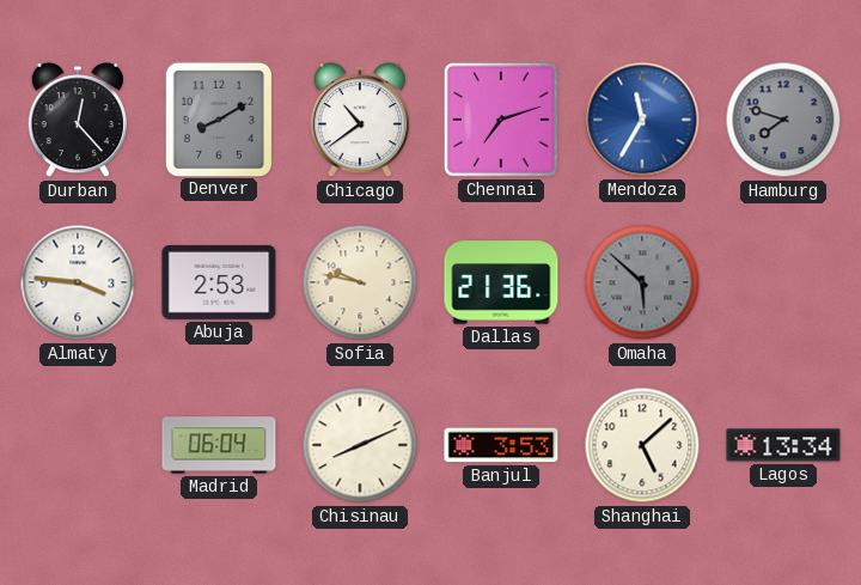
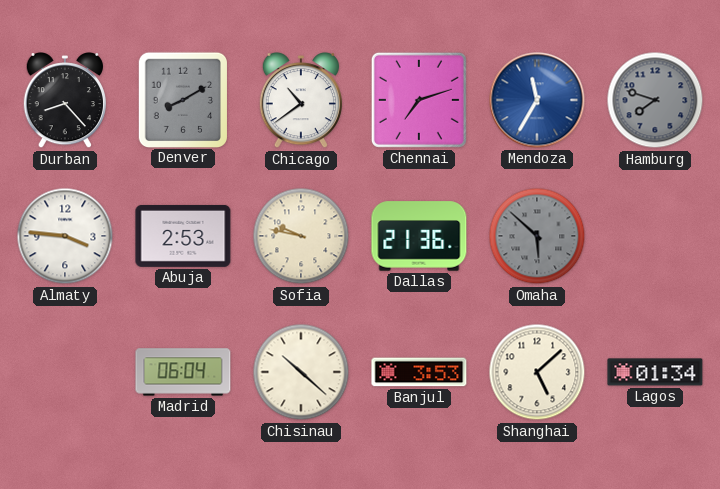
Durban: 12:23 -> 8:23
Chisinau: 8:11 -> 10:22
Lagos: 13:34 -> 01:34
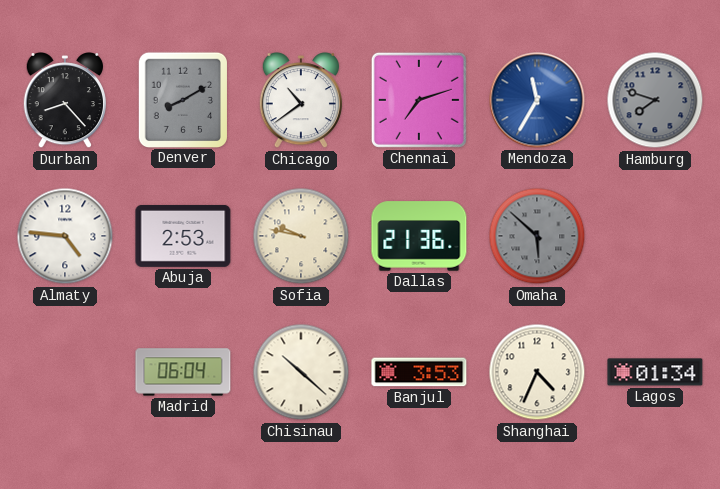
Almaty: 3:46 -> 4:46
Shanghai: 5:08 -> 4:34
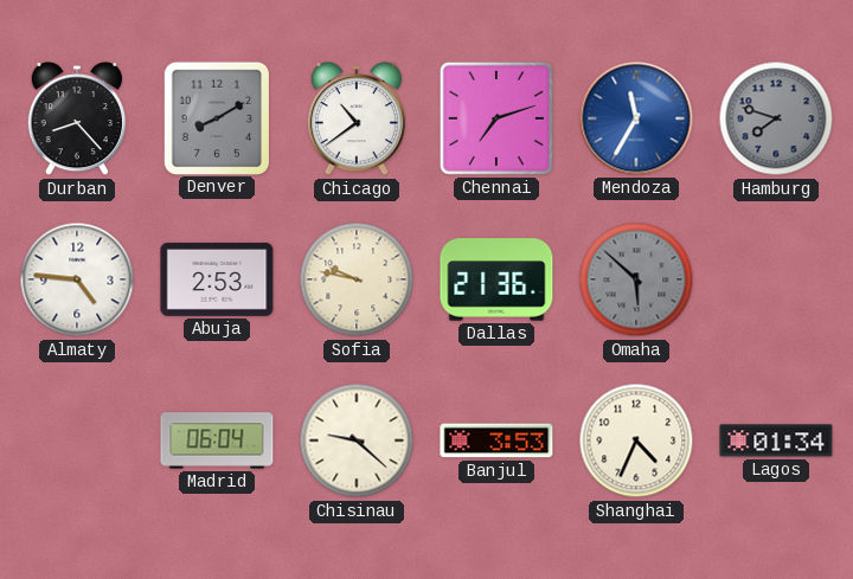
Chisinau: 10:22 -> 9:22
